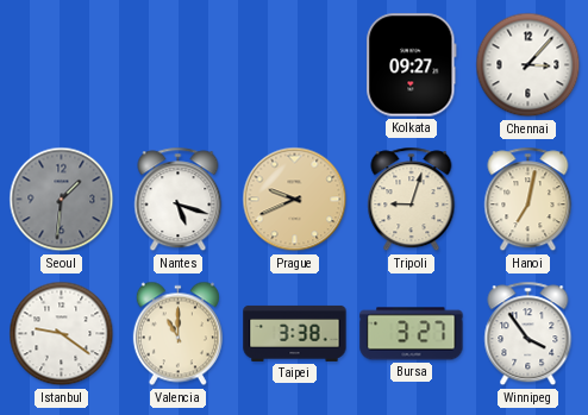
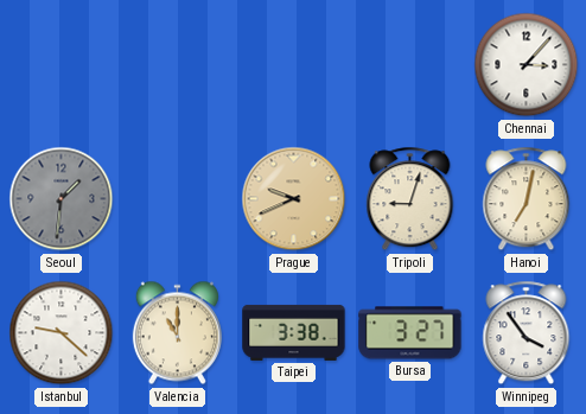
Kolkata: 09:27 -> none
Nantes: 5:18 -> none
Istanbul: 9:21 -> 9:22
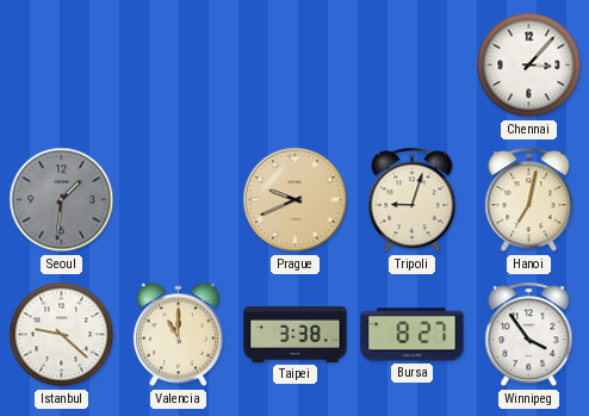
Bursa: 3:27 -> 8:27
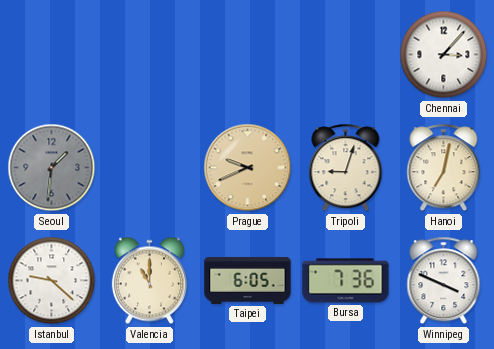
Taipei: 3:38 -> 6:05
Bursa: 8:27 -> 7:36
Winnipeg: 3:54 -> 3:49
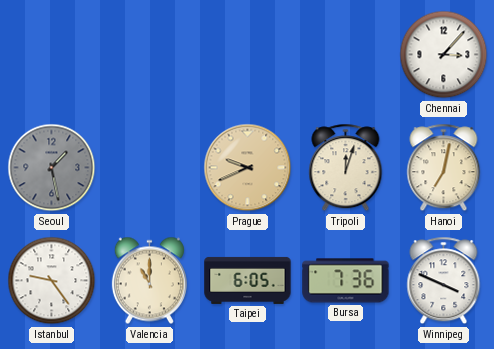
Seoul: 1:31 -> 1:28
Tripoli: 9:03 -> 12:03
Istanbul: 9:22 -> 9:24
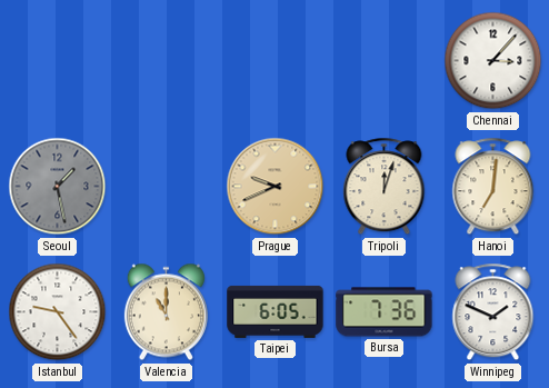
Hanoi: 7:02 -> 7:01
Winnipeg: 3:49 -> 1:49
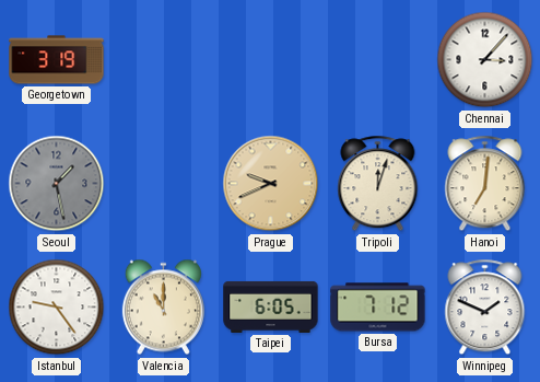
Georgetown: none -> 3:19
Bursa: 7:36 -> 7:12
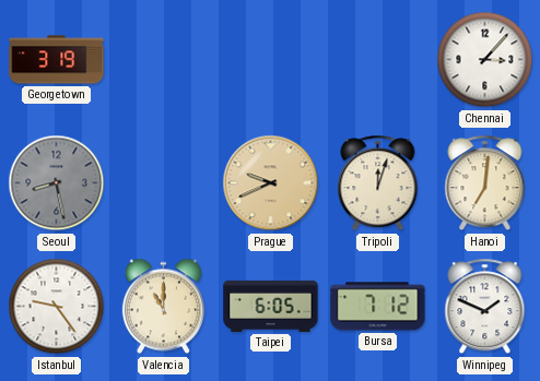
Seoul: 1:28 -> 8:28
